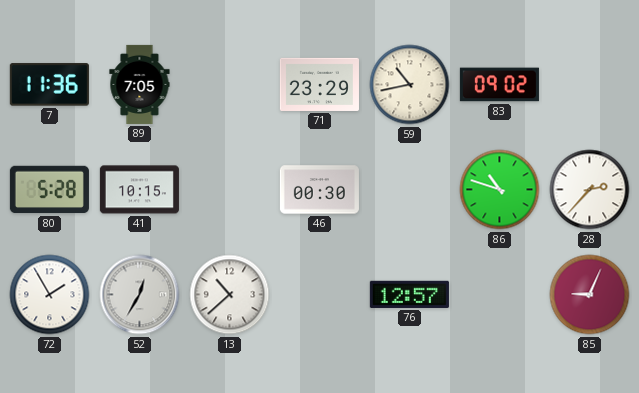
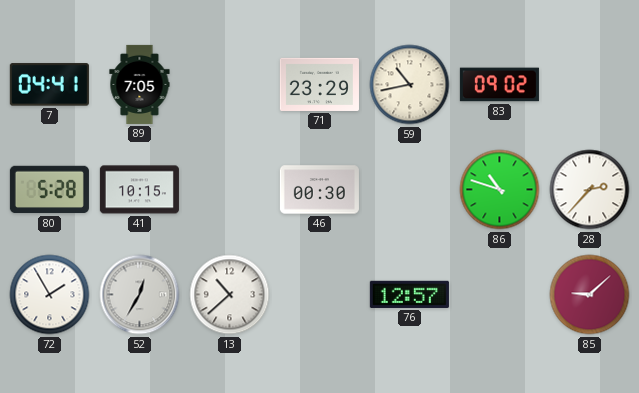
7: 11:36 -> 04:41
85: 9:04 -> 9:08
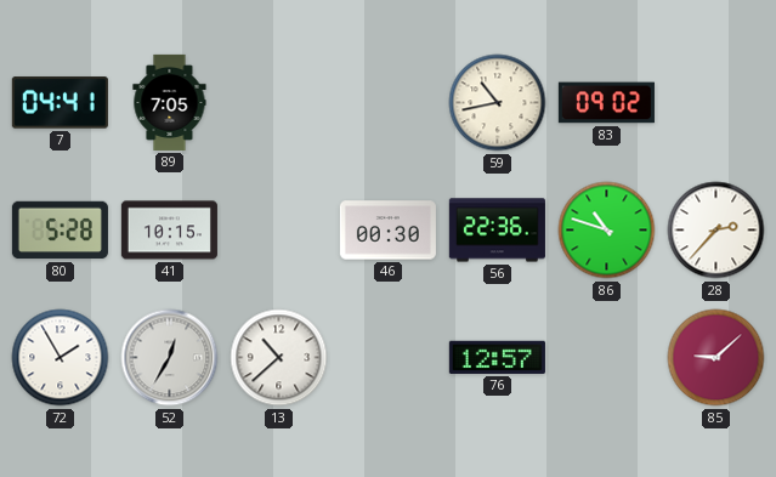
71: 23:29 -> none
56: none -> 22:36
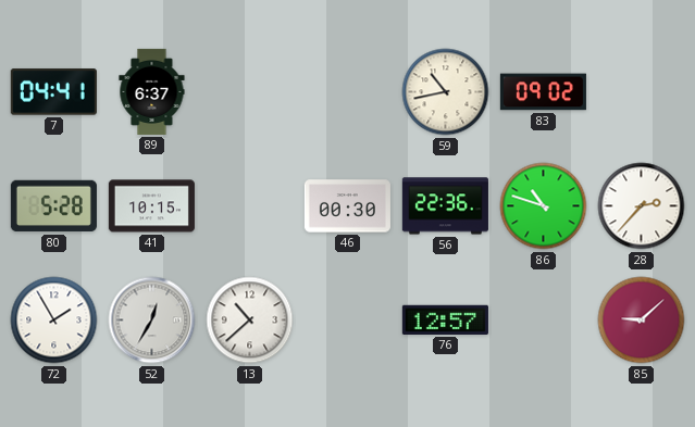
89: 7:05 -> 6:37
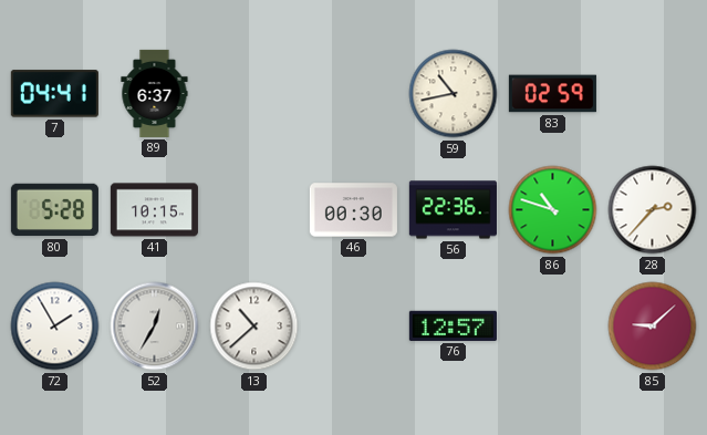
83: 09:02 -> 02:59
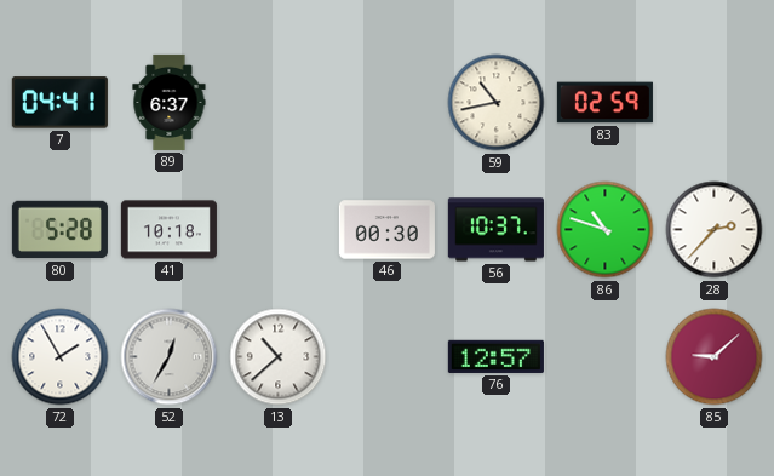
41: 10:15 -> 10:18
56: 22:36 -> 10:37
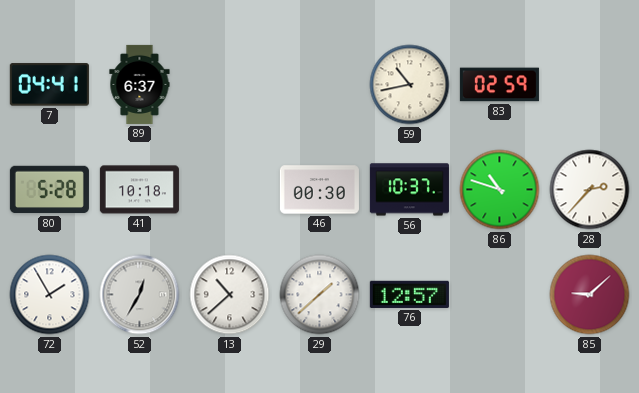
29: none -> 1:38
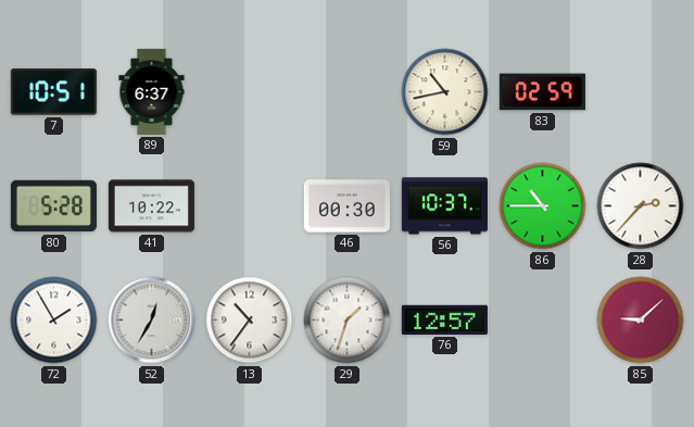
7: 04:41 -> 10:51
41: 10:18 -> 10:22
86: 10:48 -> 10:45
13: 10:38 -> 10:36
29: 1:38 -> 1:33
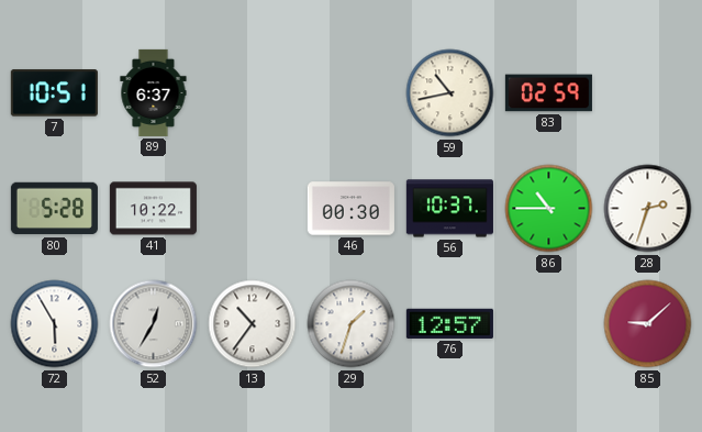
28: 2:37 -> 2:33
72: 1:55 -> 5:55
